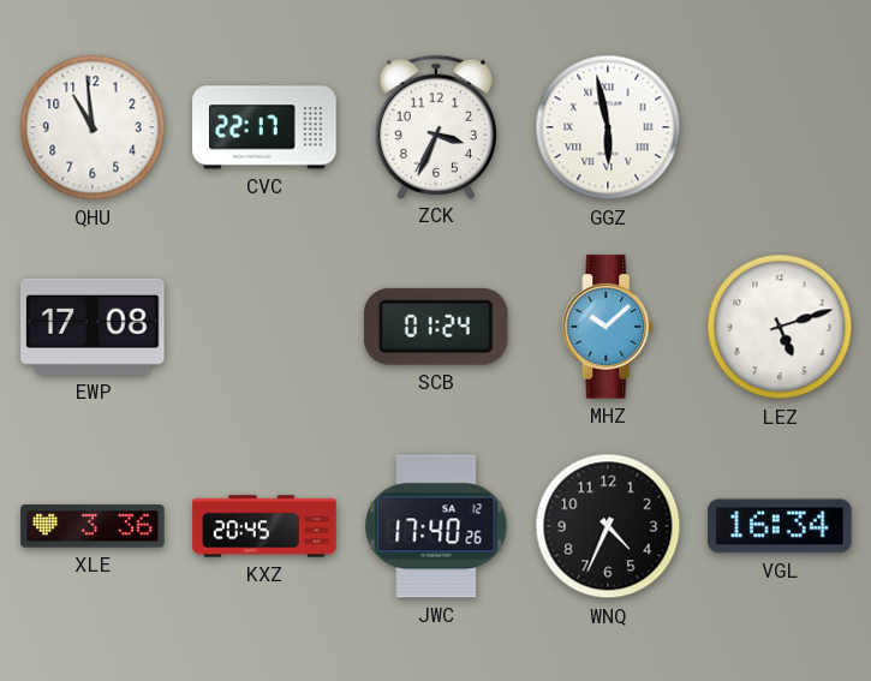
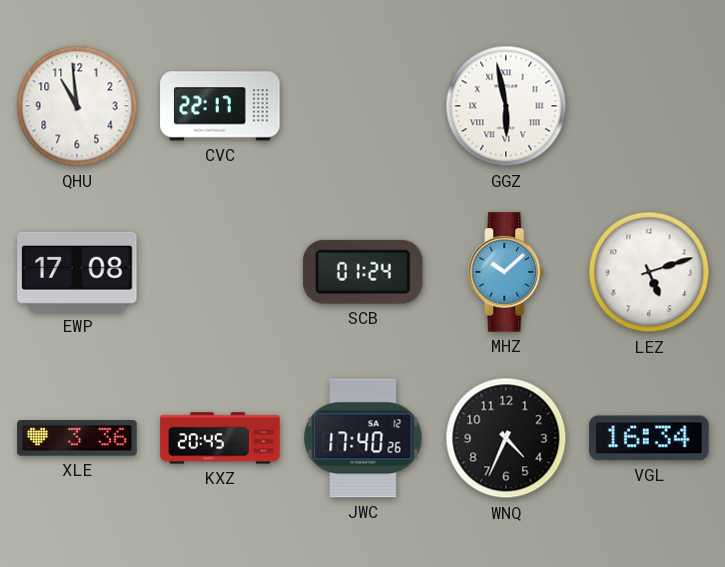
ZCK: 3:34 -> none
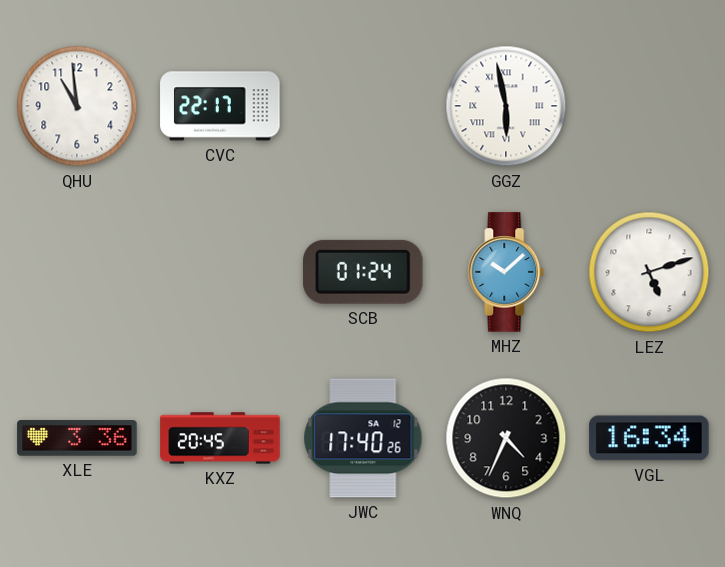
EWP: 17:08 -> none
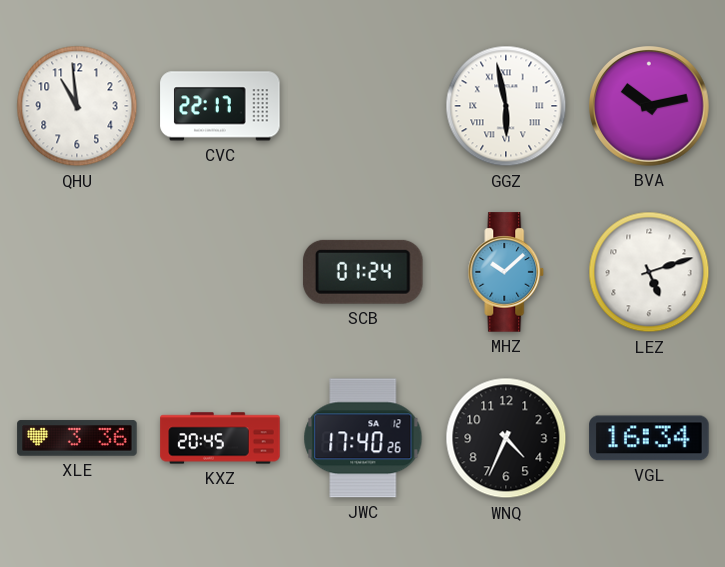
BVA: none -> 10:13
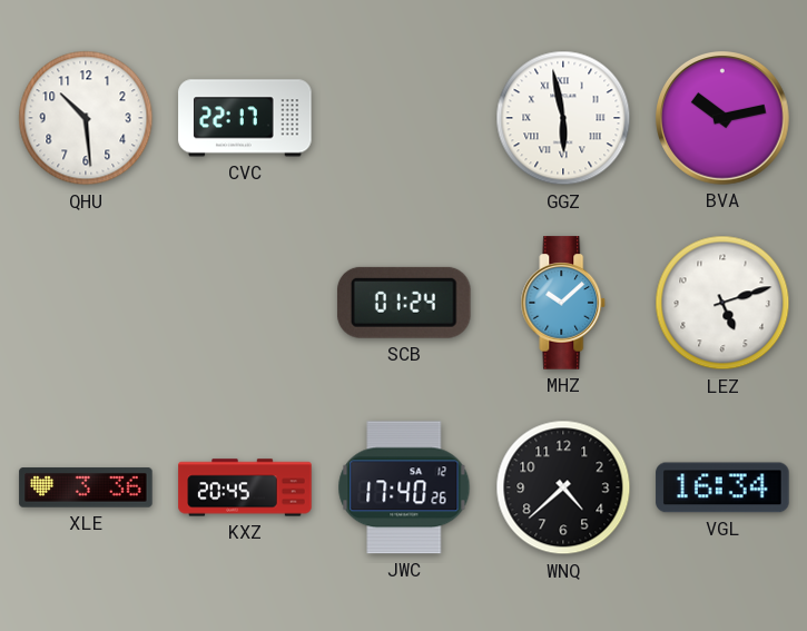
QHU: 10:59 -> 10:29
WNQ: 4:34 -> 4:38
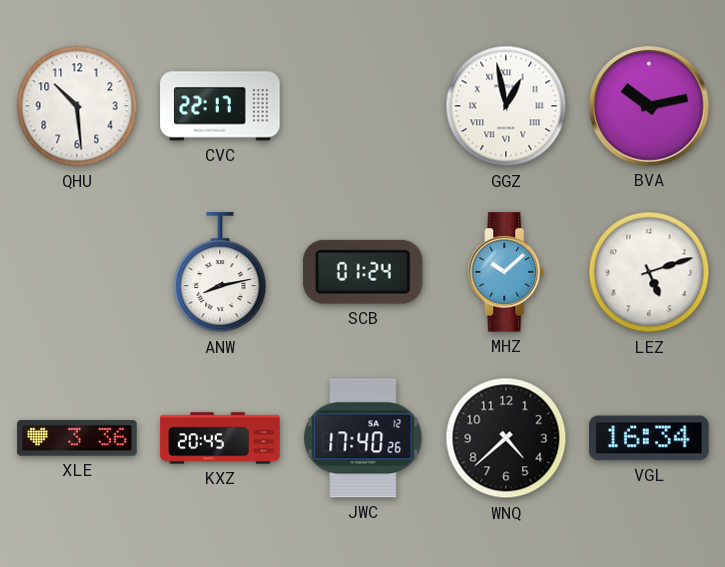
GGZ: 5:58 -> 12:58
ANW: none -> 8:13
